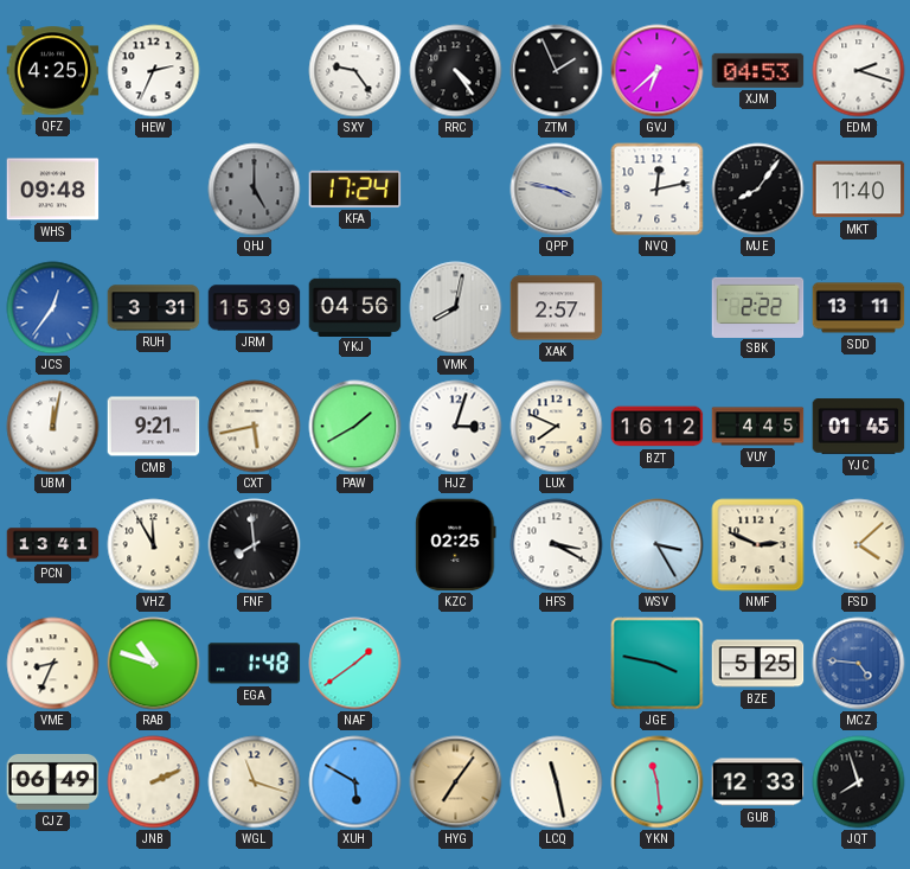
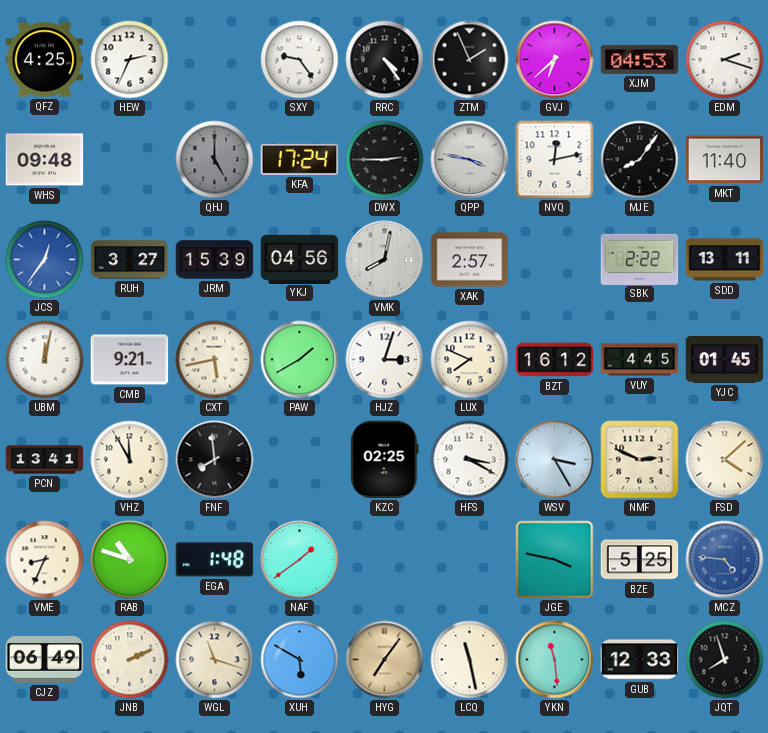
DWX: none -> 2:45
RUH: 3:31 -> 3:27
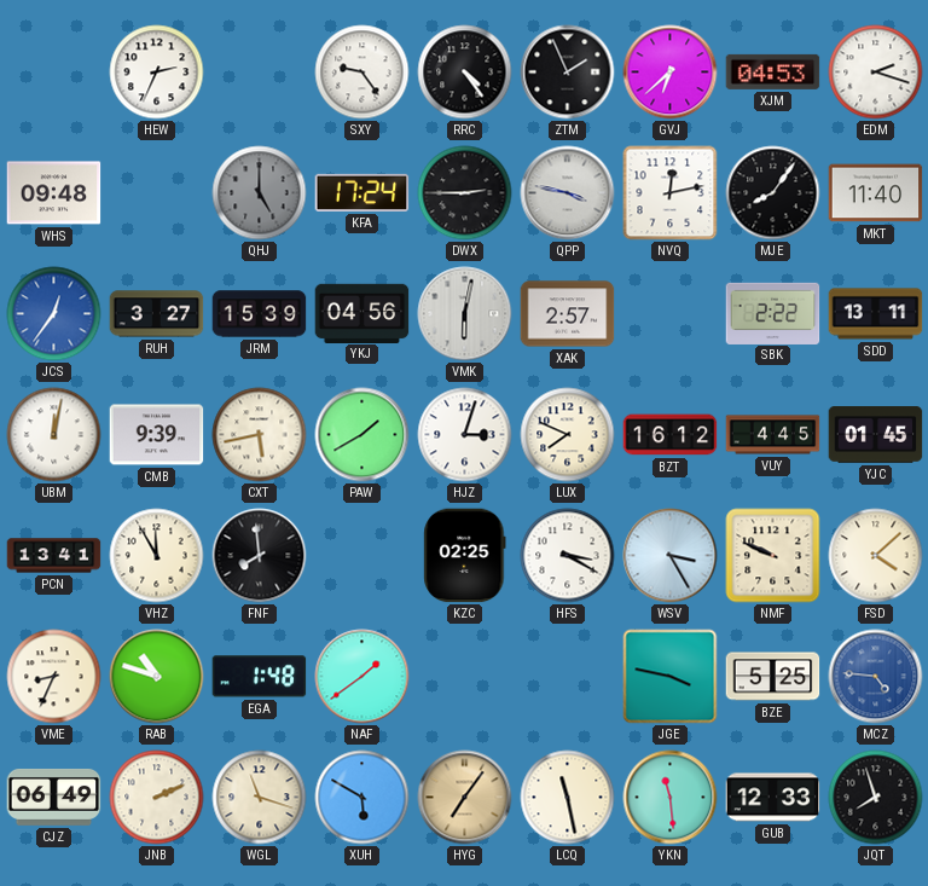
QFZ: 4:25 -> none
VMK: 8:02 -> 6:02
CMB: 9:21 -> 9:39
NMF: 2:49 -> 9:49
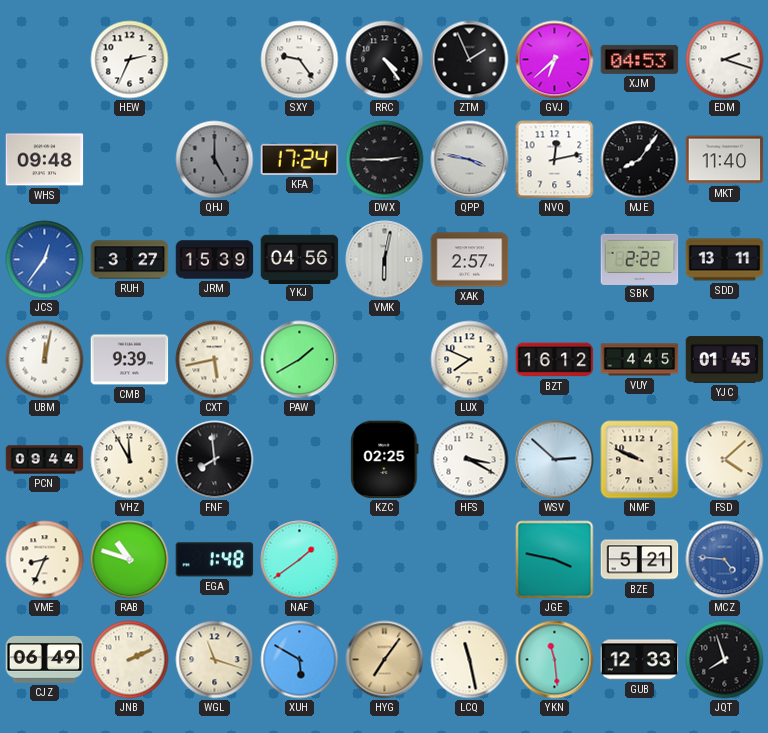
HJZ: 3:03 -> none
PCN: 13:41 -> 09:44
WSV: 3:25 -> 2:52
BZE: 5:25 -> 5:21
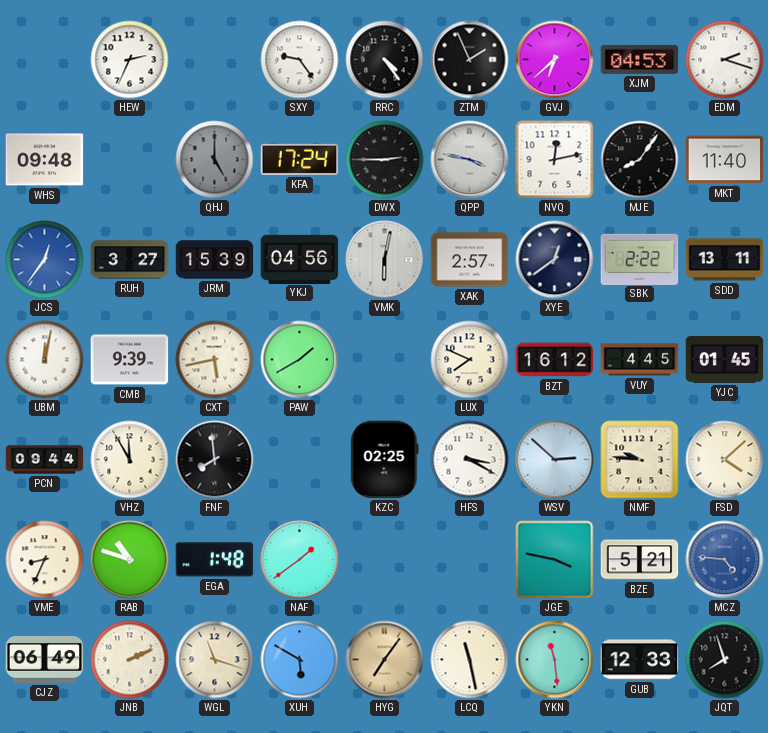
XYE: none -> 12:39
NMF: 9:49 -> 9:46
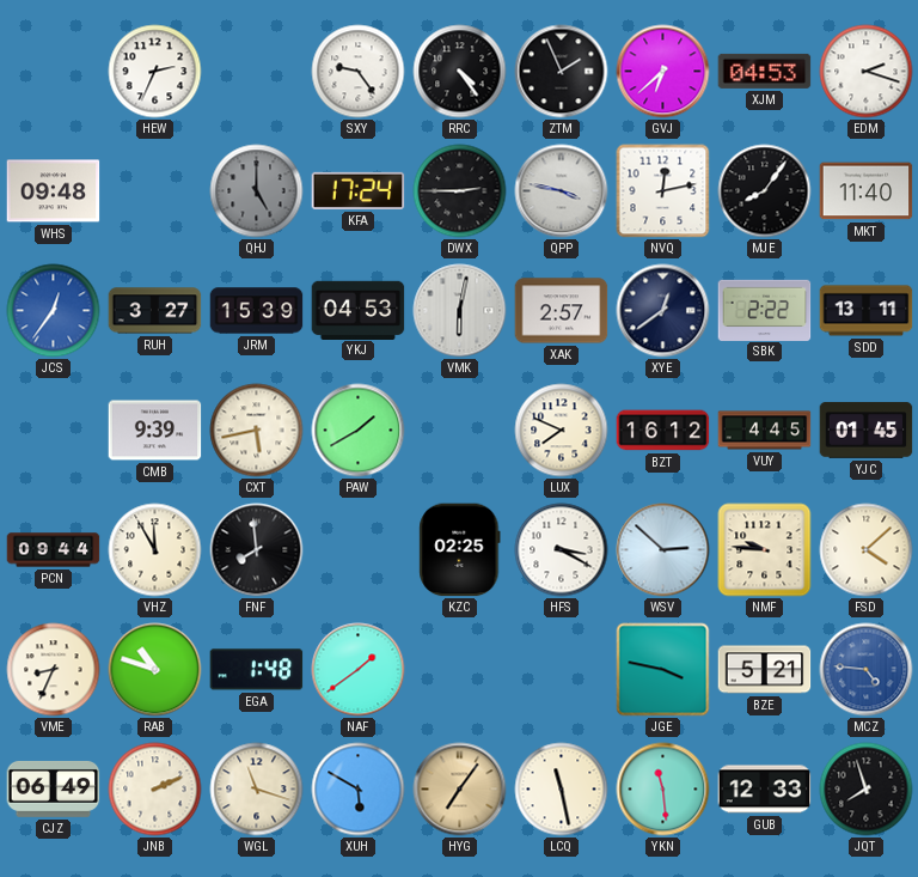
YKJ: 04:56 -> 04:53
UBM: 12:02 -> none
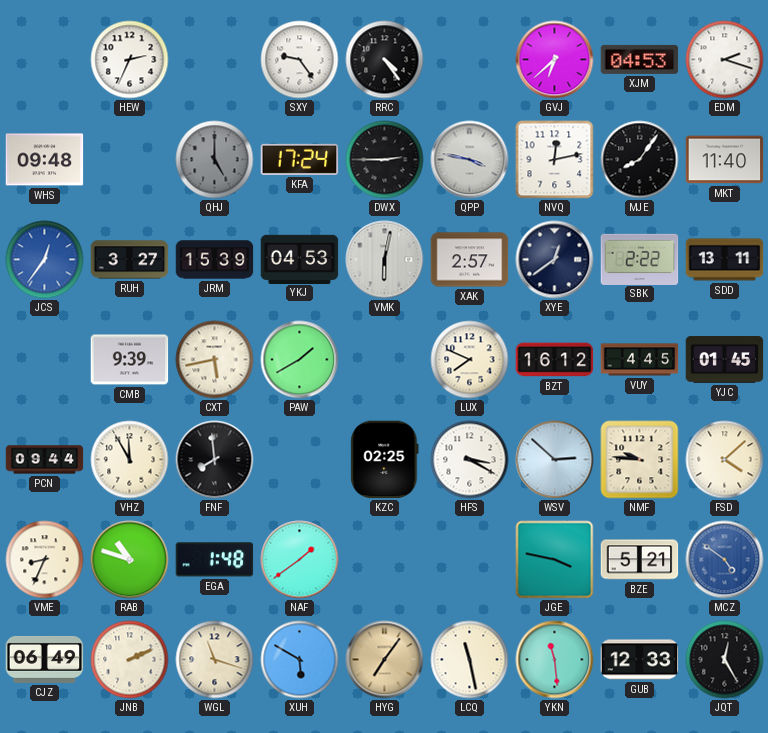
ZTM: 1:56 -> none
MCZ: 4:46 -> 4:51
JQT: 7:57 -> 12:25
